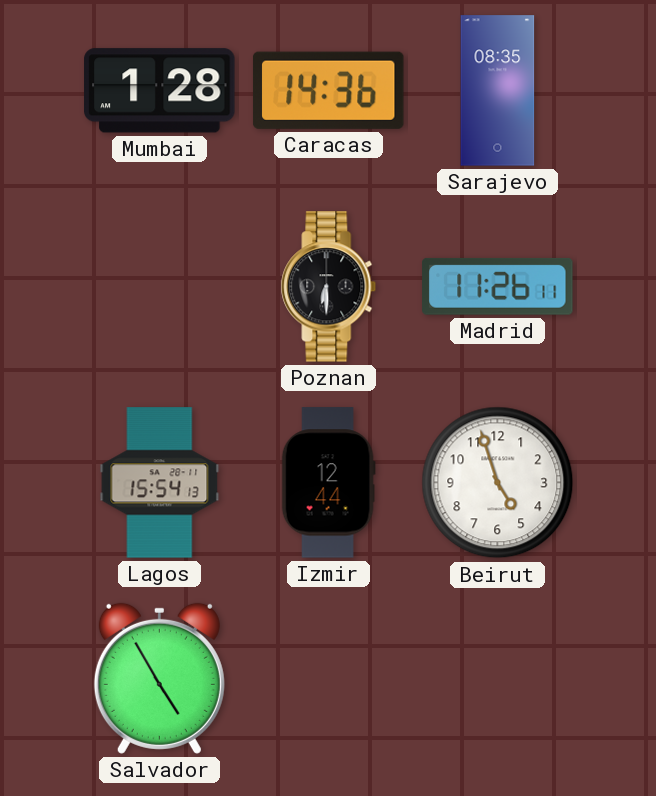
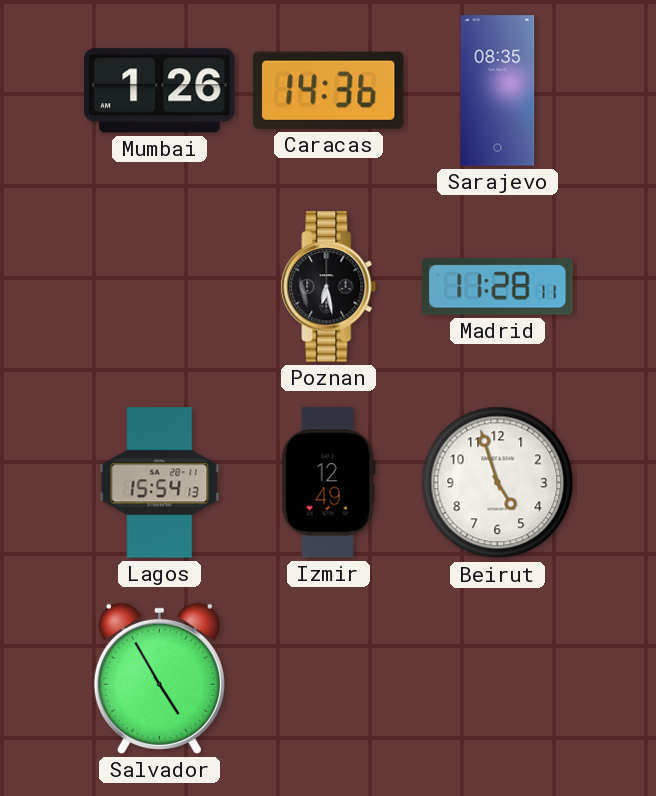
Mumbai: 1:28 -> 1:26
Poznan: 6:30 -> 6:28
Madrid: 11:26 -> 11:28
Izmir: 12:44 -> 12:49
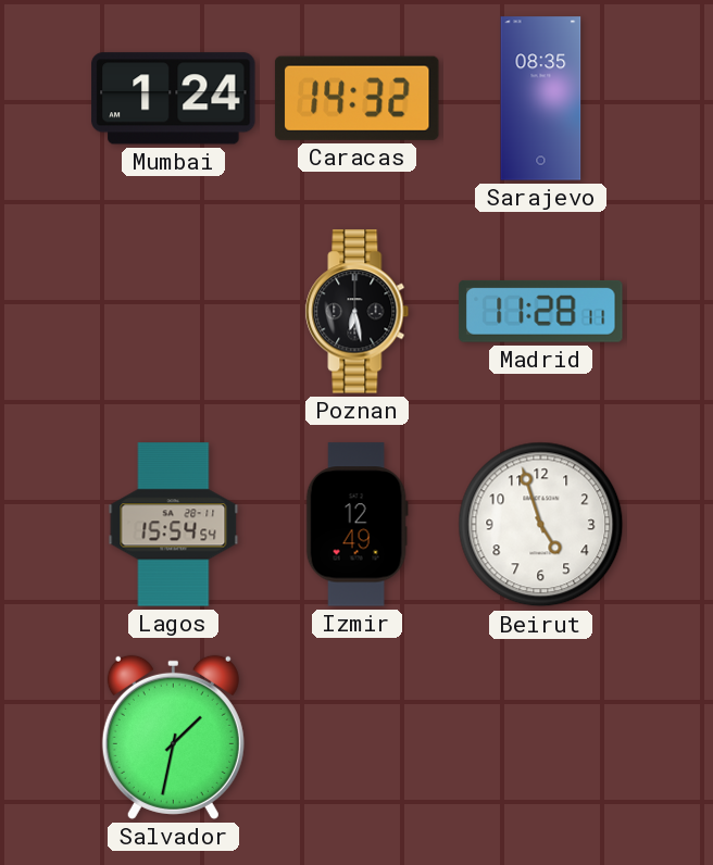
Mumbai: 1:26 -> 1:24
Caracas: 14:36 -> 14:32
Lagos: 15:54:13 -> 15:54:54
Salvador: 4:55 -> 1:32
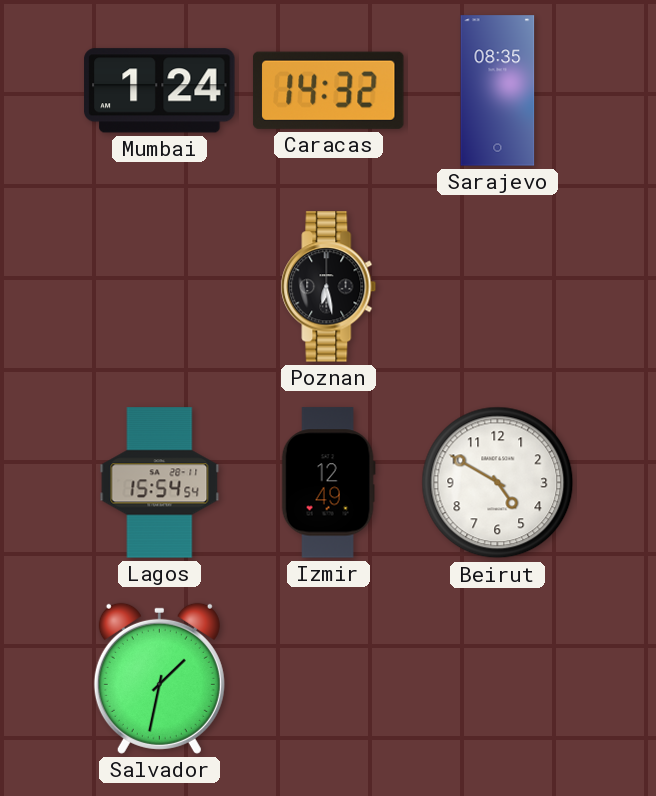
Madrid: 11:28 -> none
Beirut: 4:57 -> 4:50
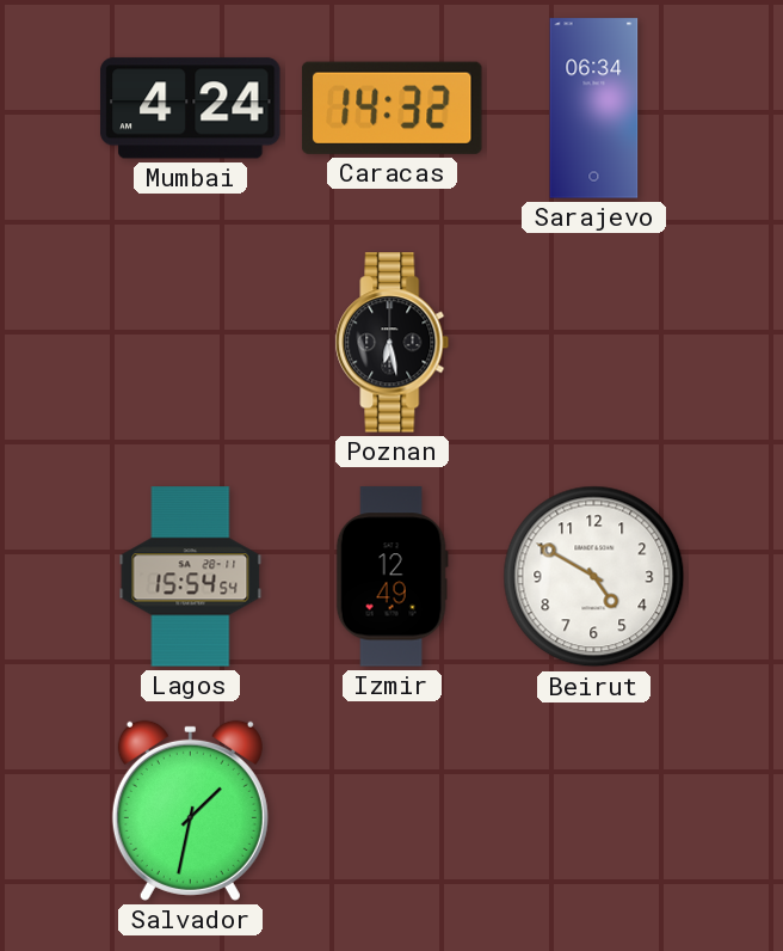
Mumbai: 1:24 -> 4:24
Sarajevo: 08:35 -> 06:34
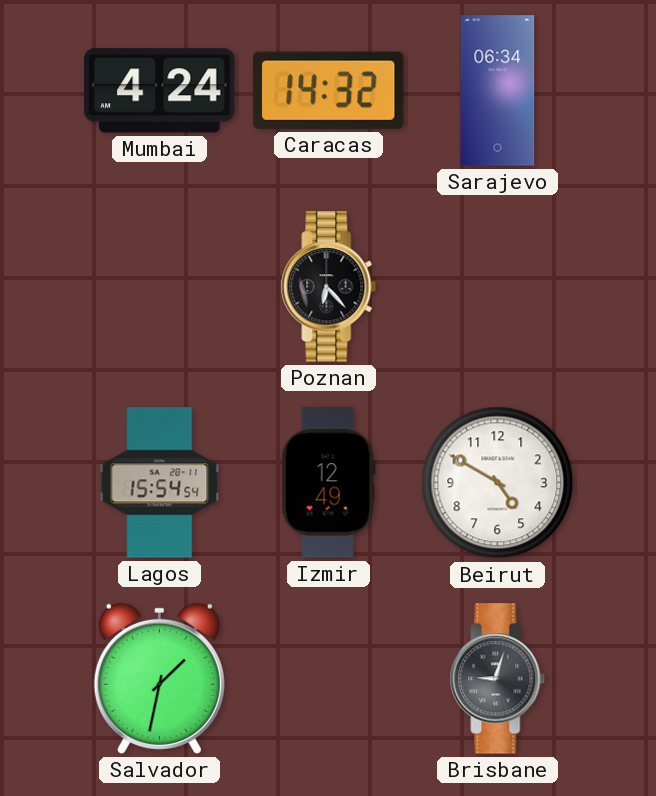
Poznan: 6:28 -> 6:23
Brisbane: none -> 9:03
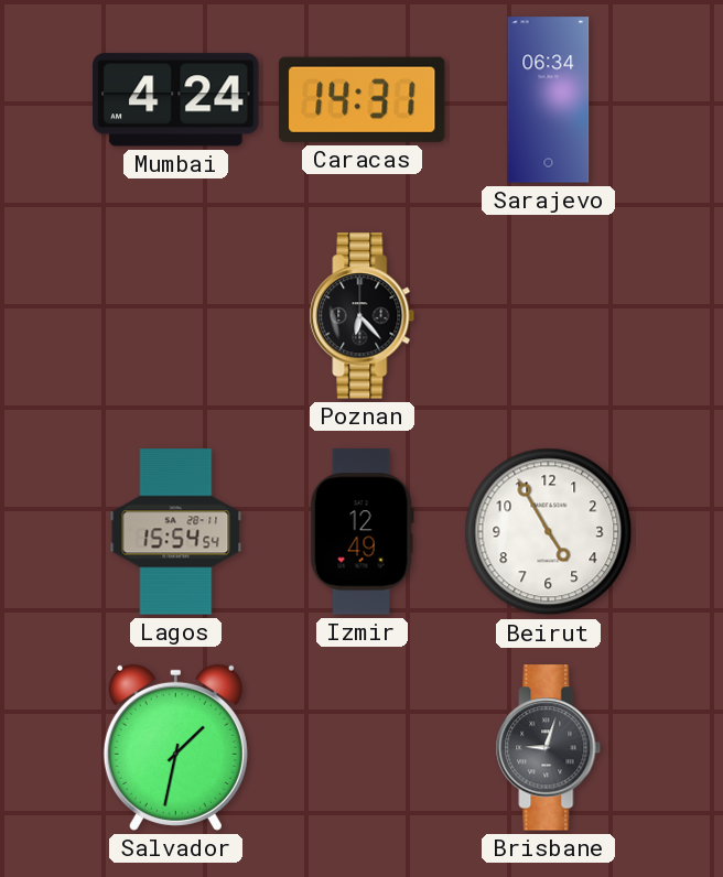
Caracas: 14:32 -> 14:31
Beirut: 4:50 -> 4:55
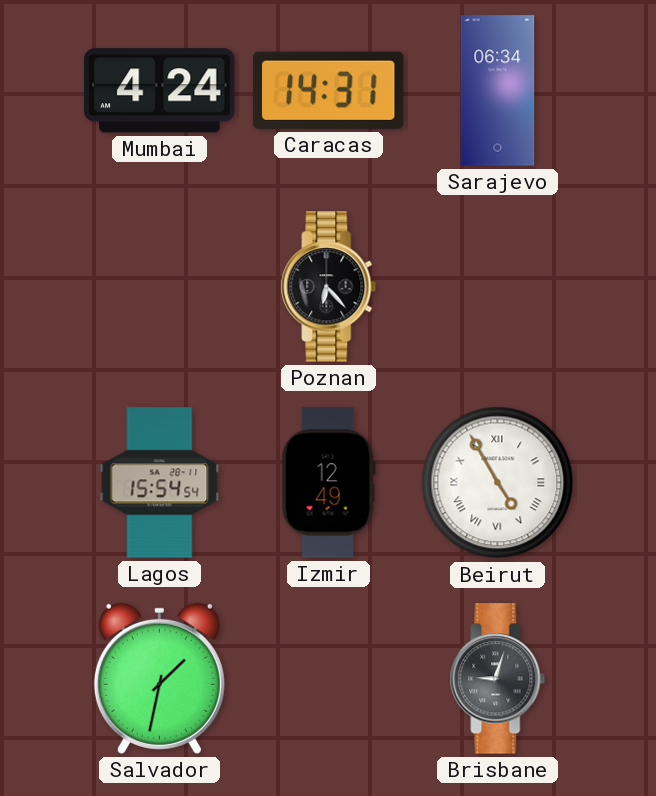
Beirut numerals: Arabic -> Roman
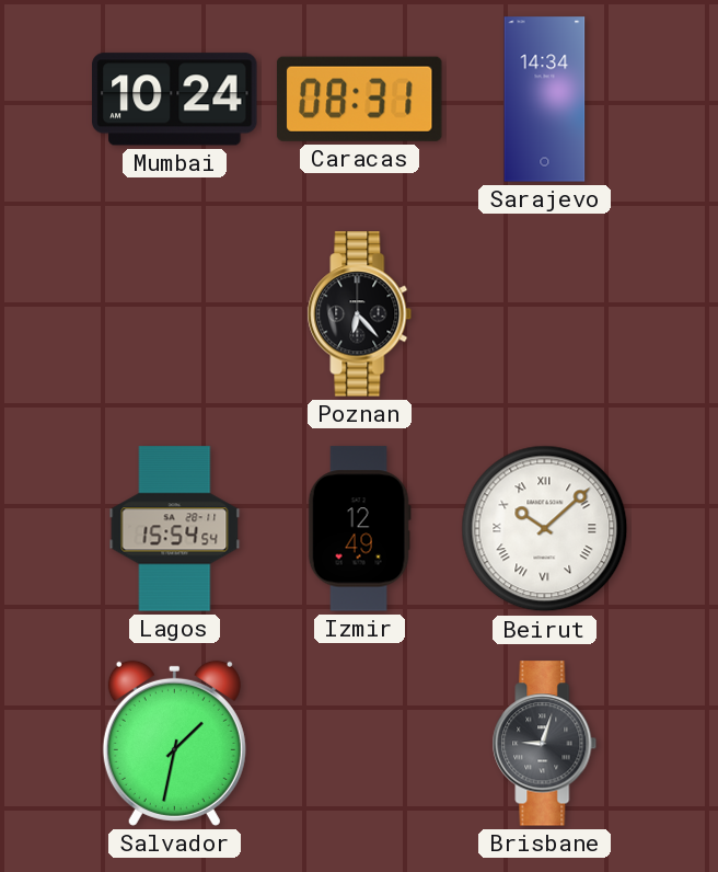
Mumbai: 4:24 -> 10:24
Caracas: 14:31 -> 08:31
Sarajevo: 06:34 -> 14:34
Beirut: 4:55 -> 10:08
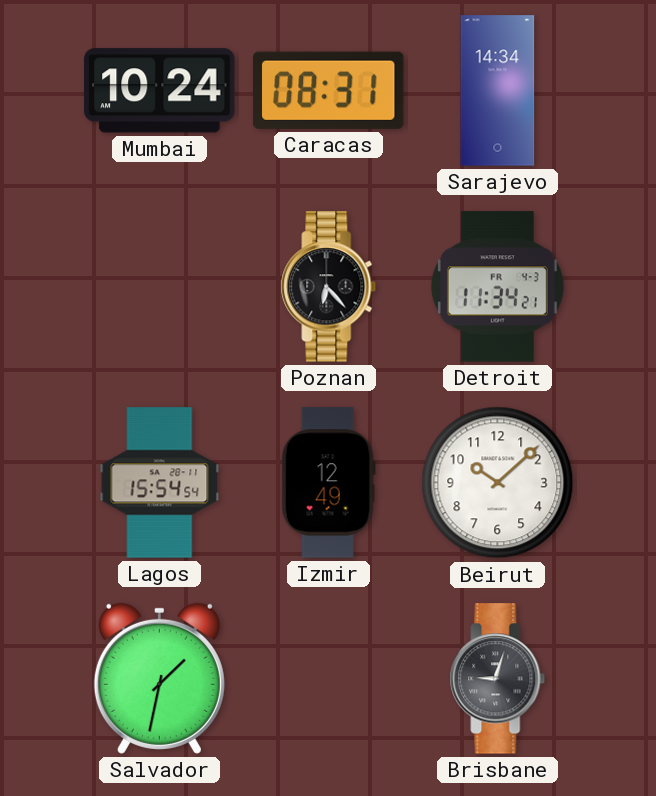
Detroit: none -> 11:34
Beirut numerals: Roman -> Arabic
